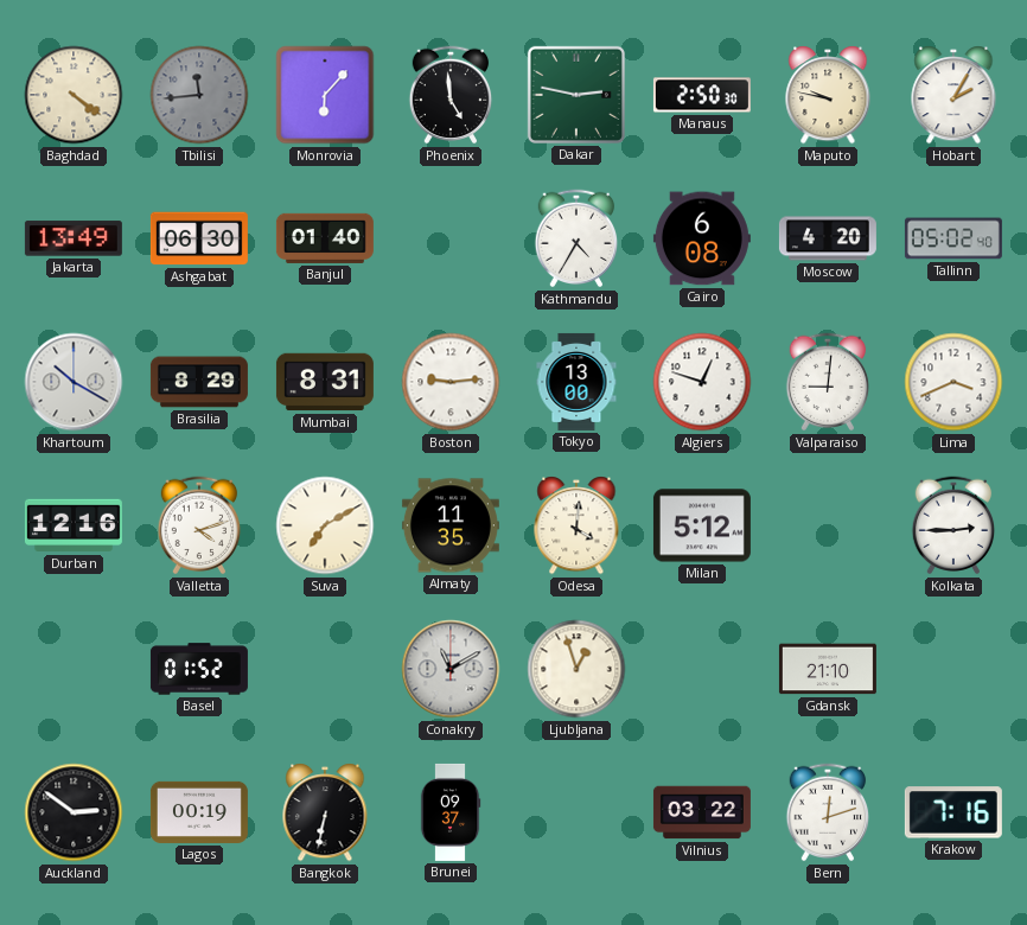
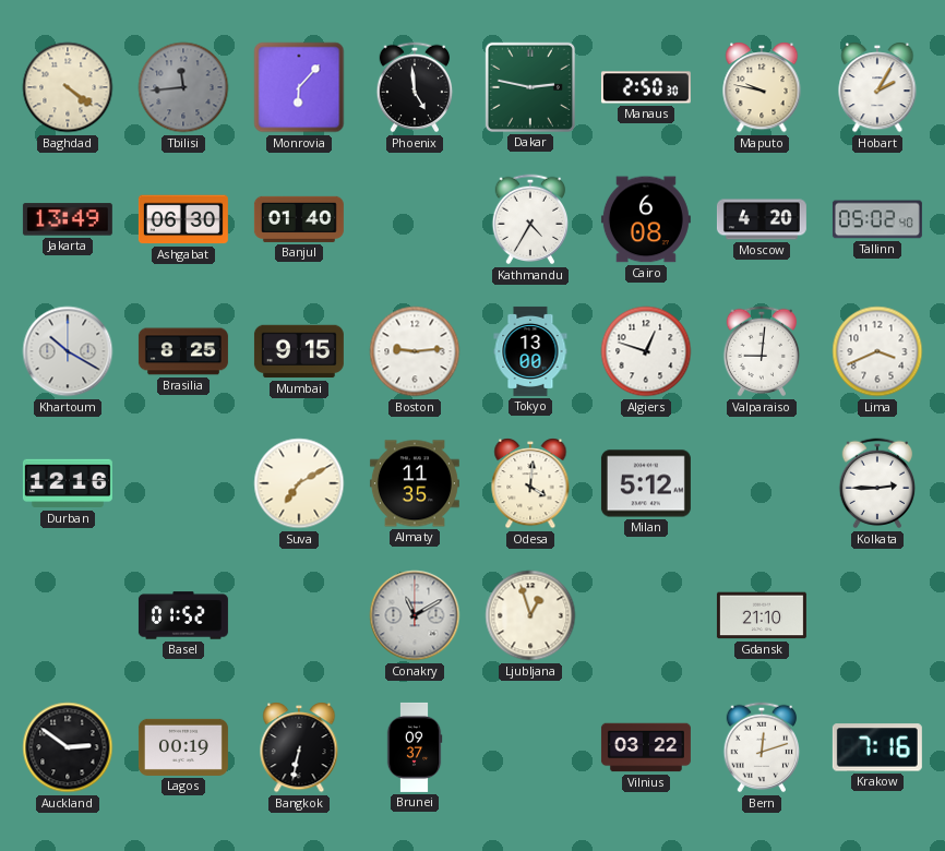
Brasilia: 8:29 -> 8:25
Mumbai: 8:31 -> 9:15
Valletta: 4:12 -> none
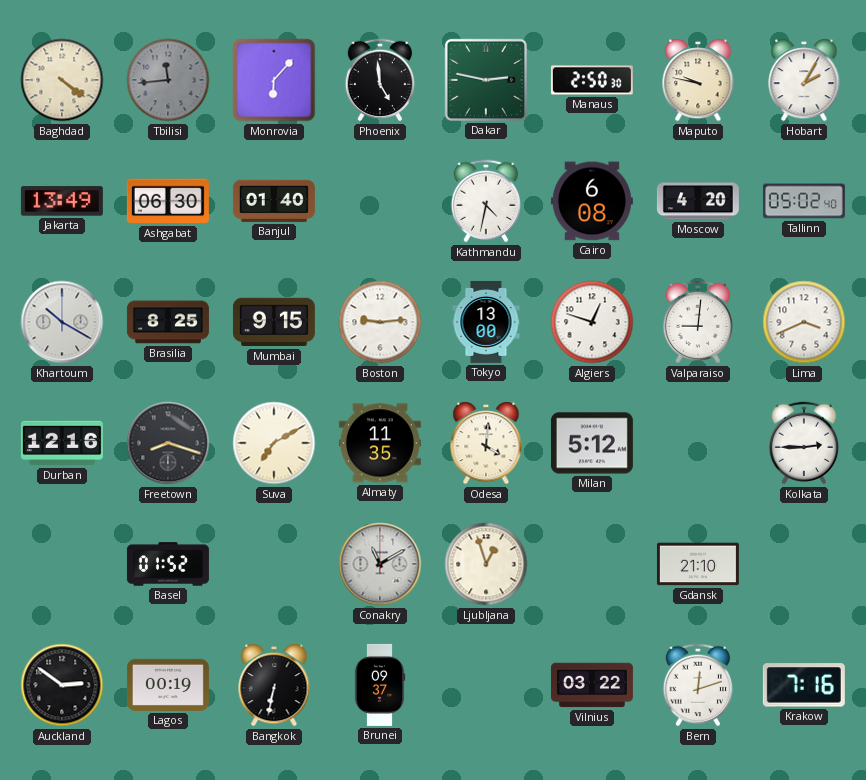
Kathmandu: 4:35 -> 4:32
Freetown: none -> 8:18
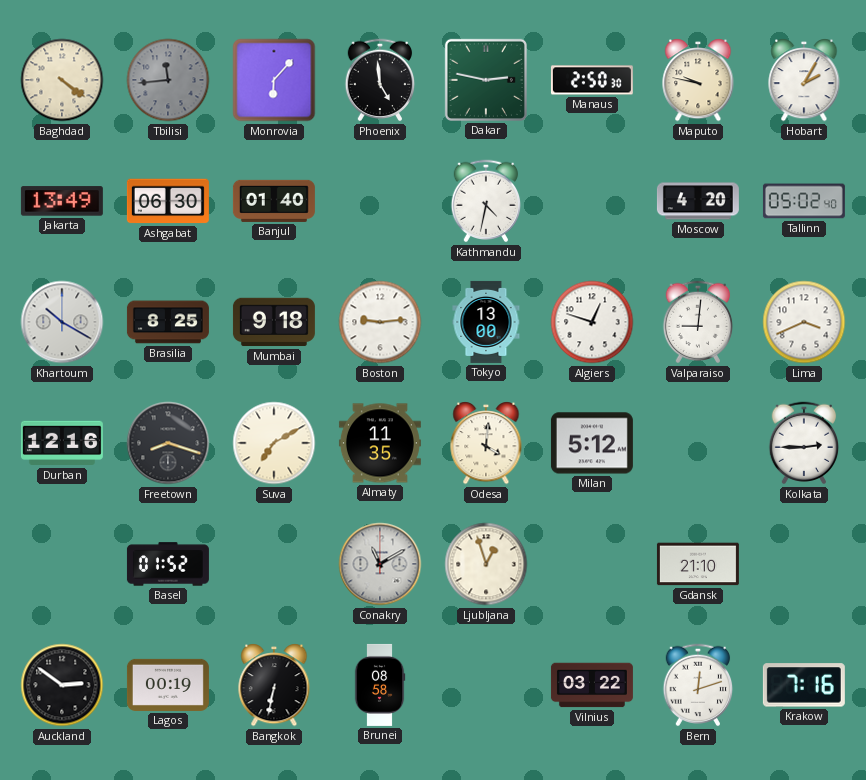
Cairo: 6:08 -> none
Mumbai: 9:15 -> 9:18
Brunei: 09:37 -> 08:58
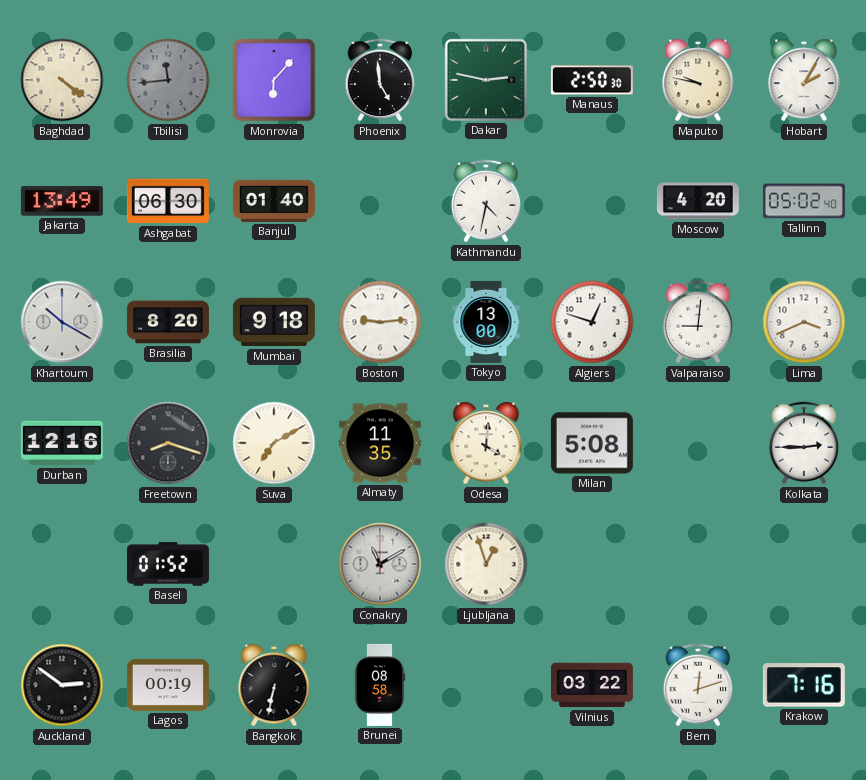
Brasilia: 8:25 -> 8:20
Milan: 5:12 -> 5:08
Gdansk: 21:10 -> none
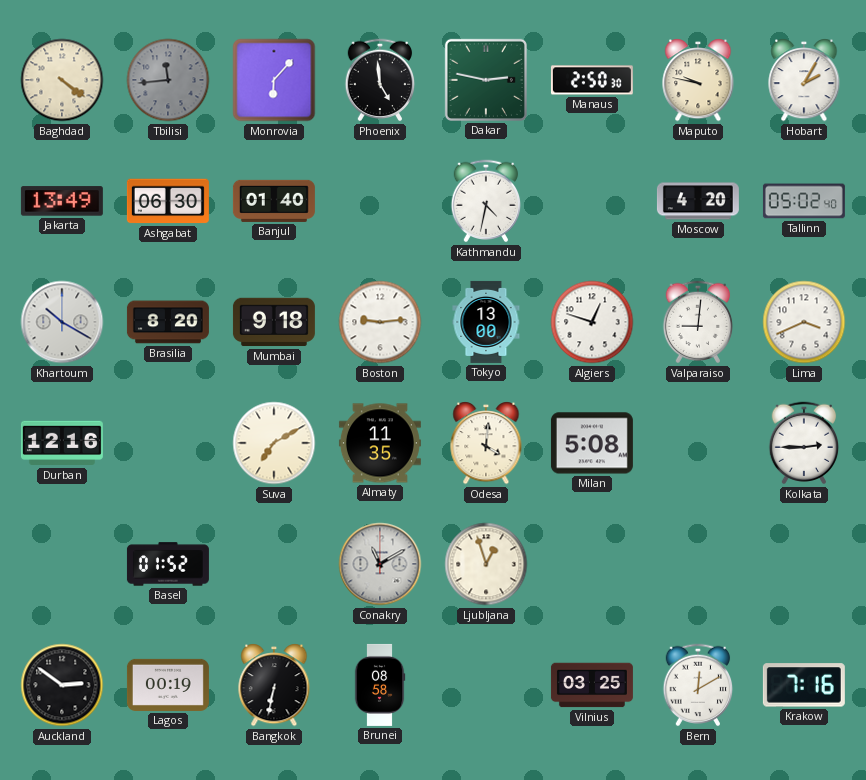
Freetown: 8:18 -> none
Vilnius: 03:22 -> 03:25
Bern: 12:12 -> 12:10
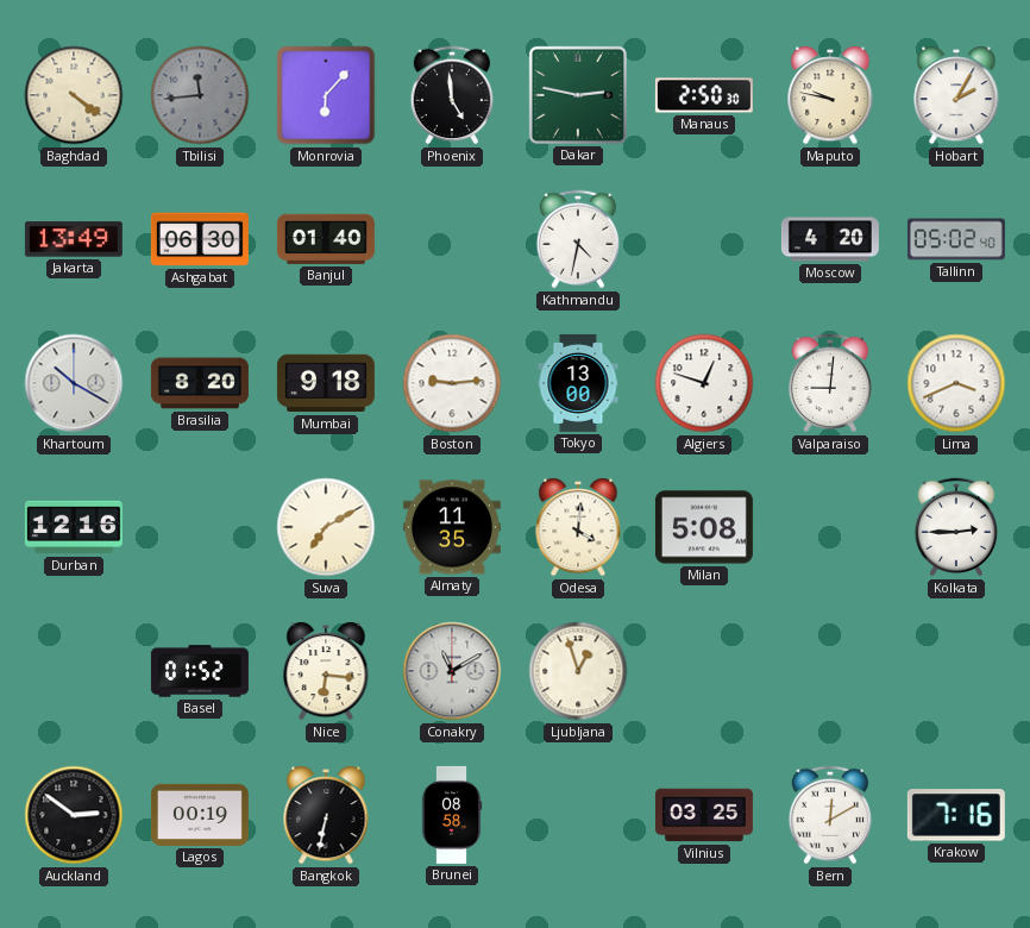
Nice: none -> 6:16
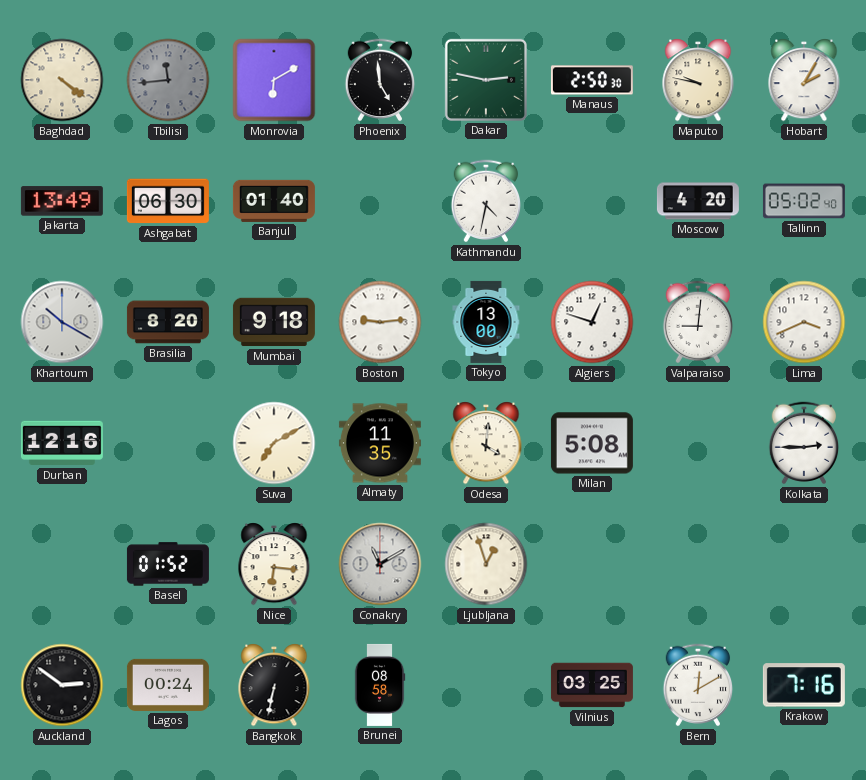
Monrovia: 6:07 -> 6:10
Lagos: 00:19 -> 00:24
